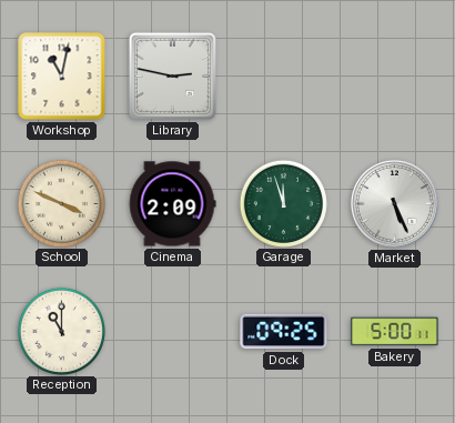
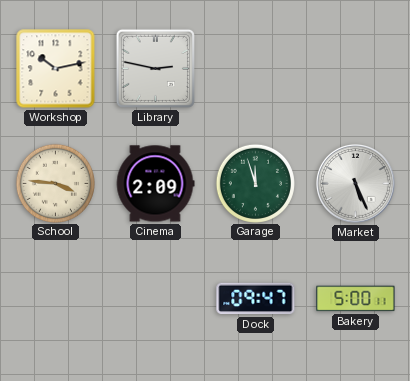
Workshop: 11:02 -> 10:13
School: 3:49 -> 3:46
Reception: 11:00 -> none
Dock: 09:25 -> 09:47
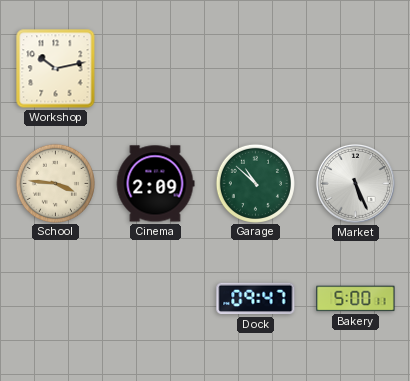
Library: 2:47 -> none
Garage: 11:57 -> 10:52
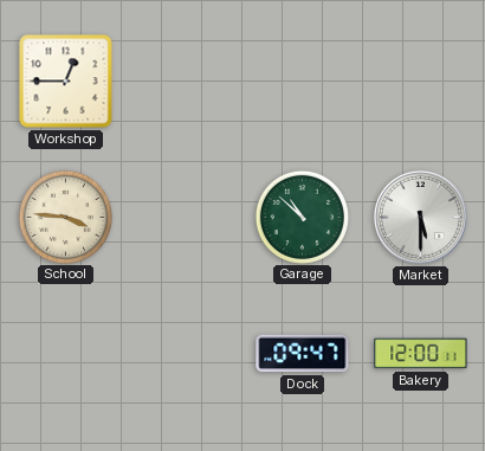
Workshop: 10:13 -> 12:45
Cinema: 2:09 -> none
Market: 5:26 -> 5:30
Bakery: 5:00 -> 12:00
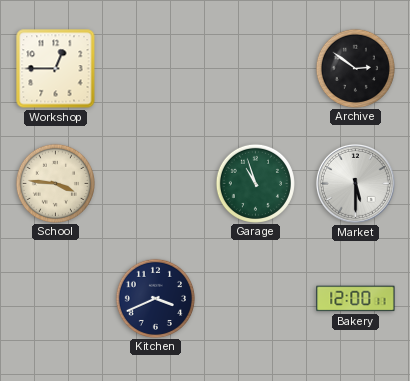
Archive: none -> 2:51
Garage: 10:52 -> 10:57
Kitchen: none -> 3:41
Dock: 09:47 -> none
